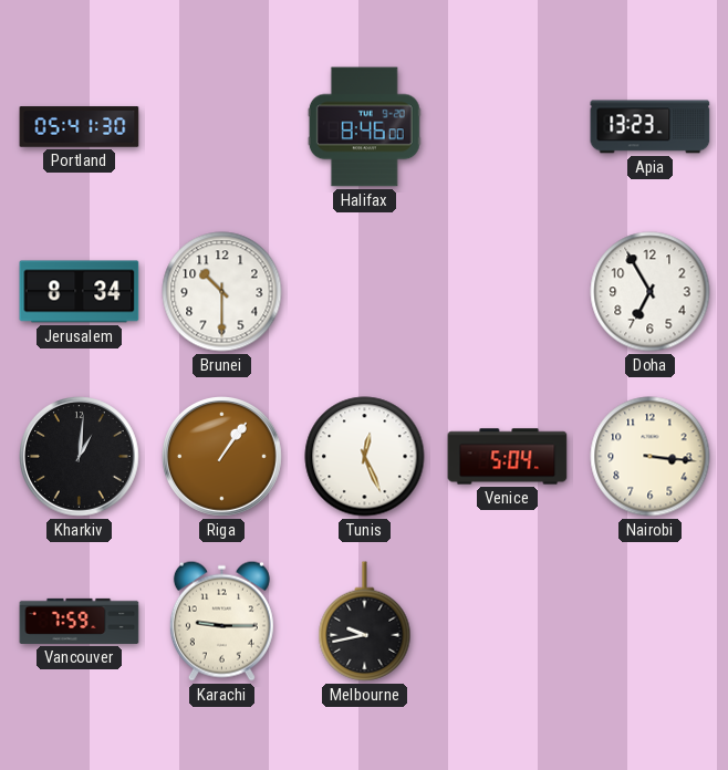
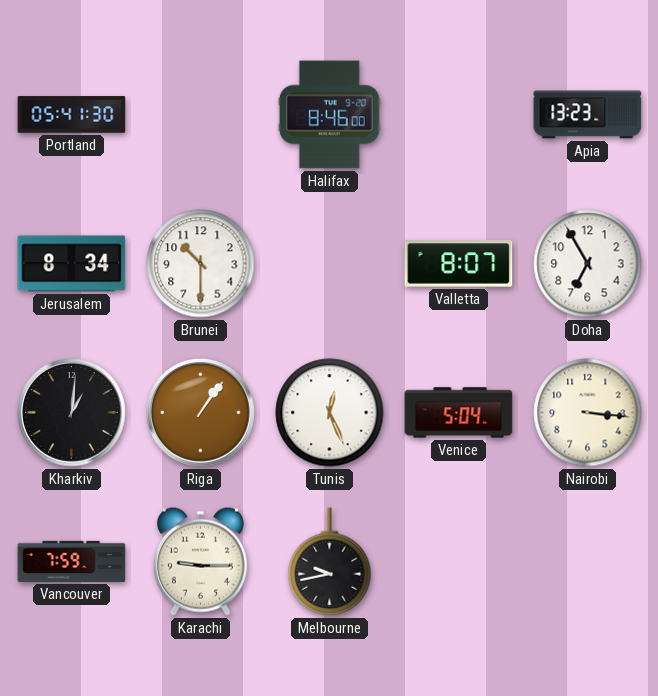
Valletta: none -> 8:07
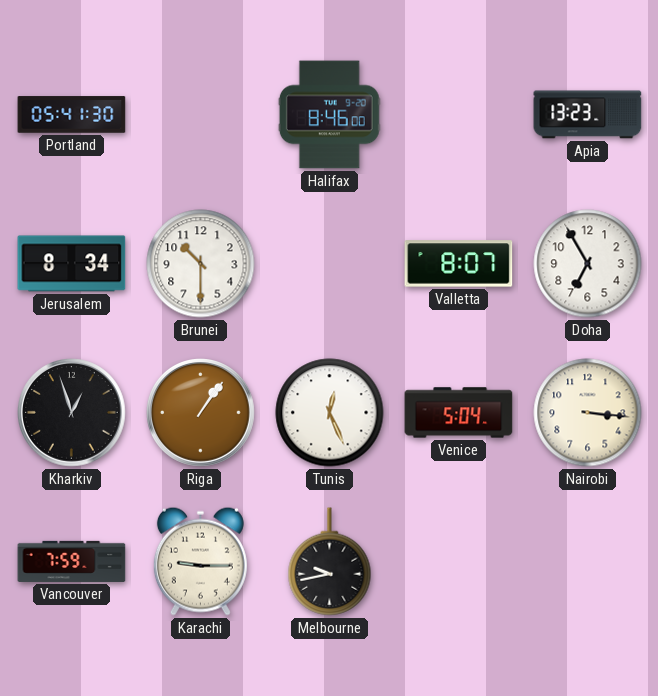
Kharkiv: 1:01 -> 12:57
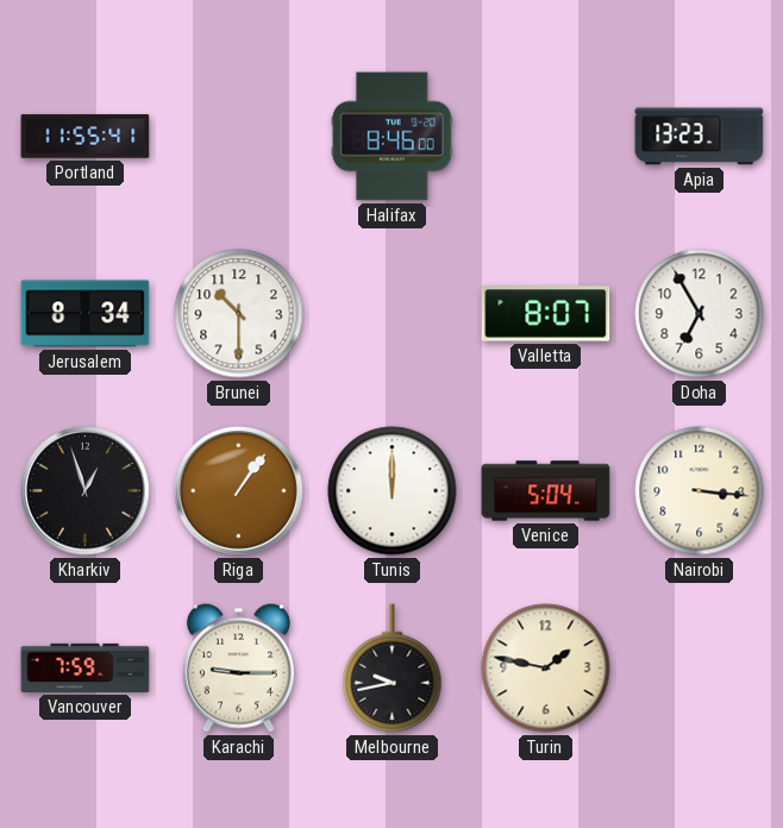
Portland: 05:41 -> 11:55
Tunis: 12:26 -> 12:00
Turin: none -> 1:47
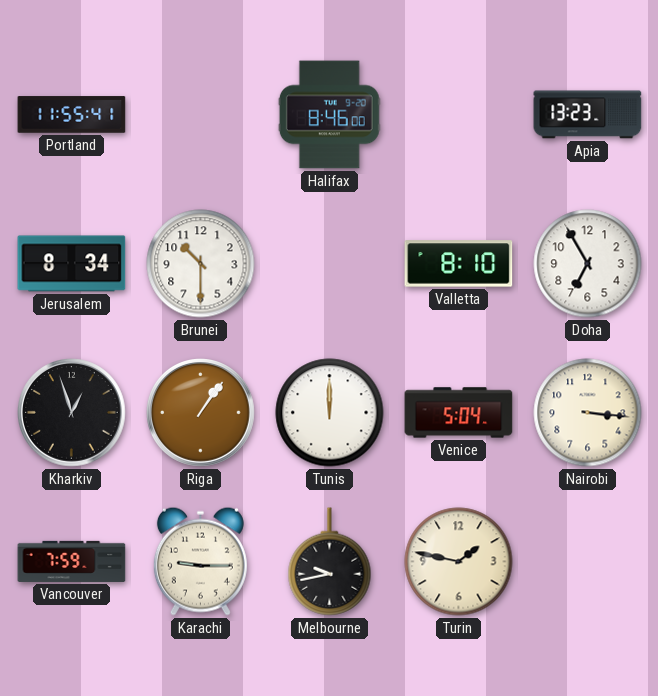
Valletta: 8:07 -> 8:10
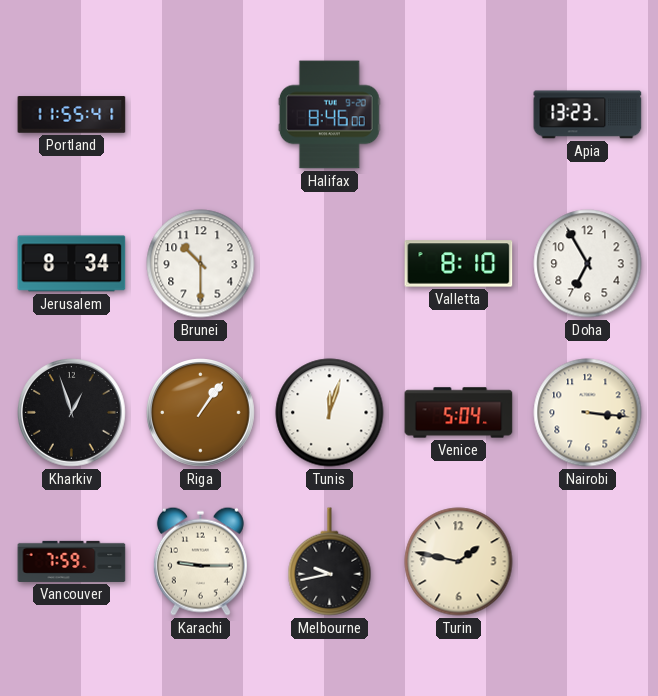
Tunis: 12:00 -> 12:03
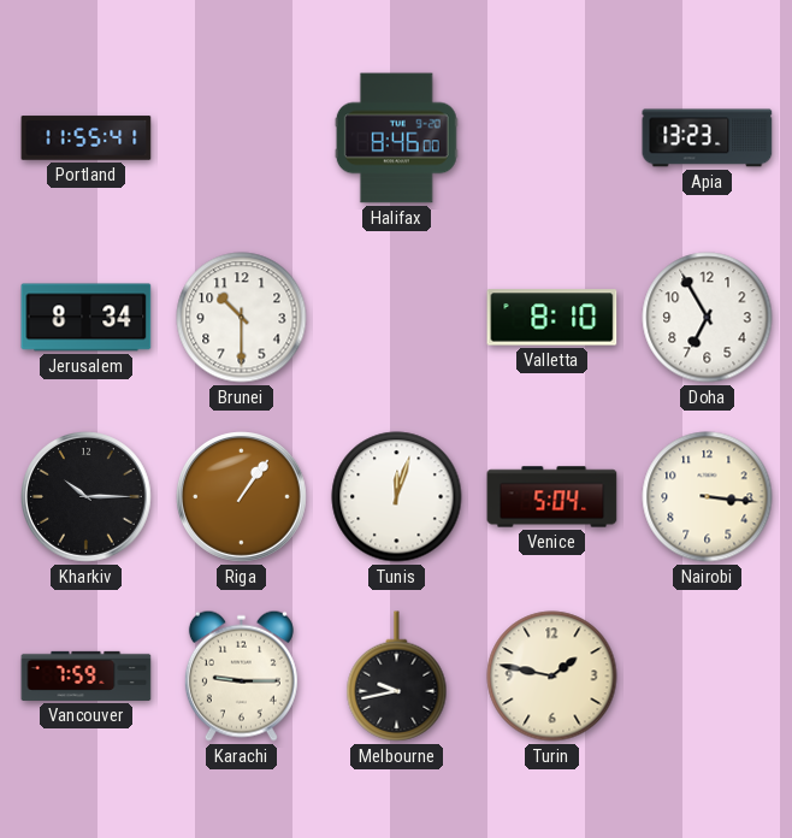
Kharkiv: 12:57 -> 10:15
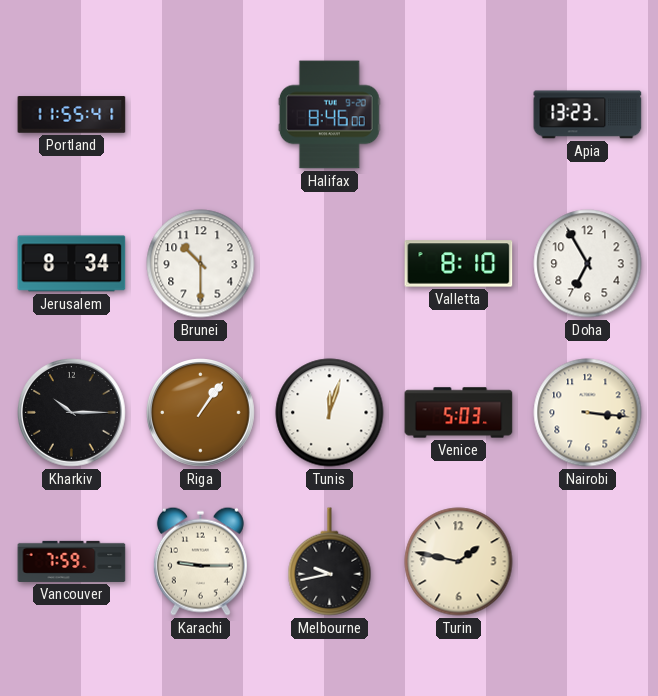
Venice: 5:04 -> 5:03
